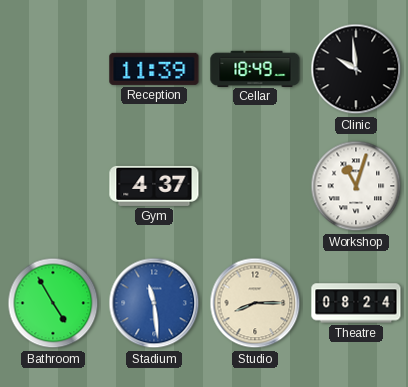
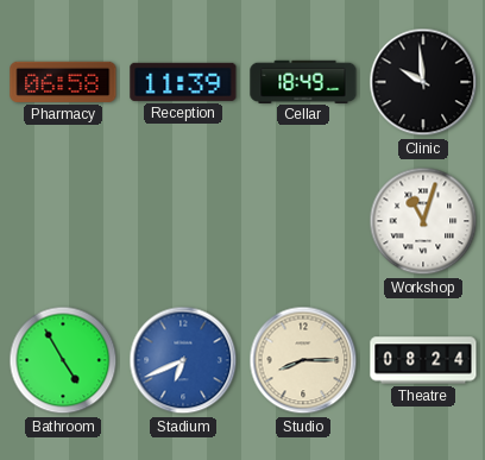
Pharmacy: none -> 06:58
Gym: 4:37 -> none
Stadium: 11:29 -> 6:41
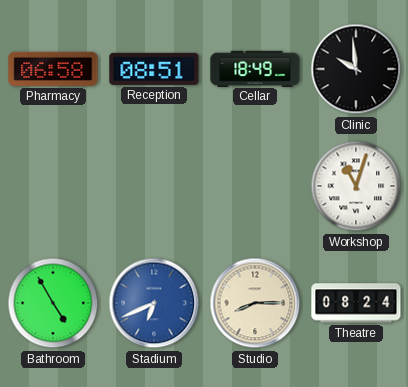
Reception: 11:39 -> 08:51
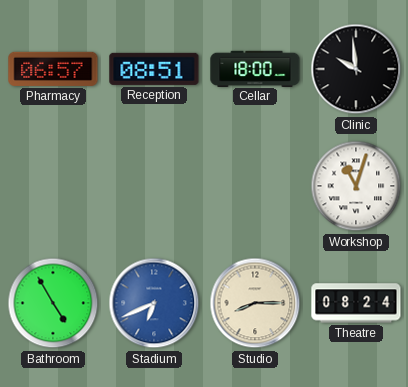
Pharmacy: 06:58 -> 06:57
Cellar: 18:49 -> 18:00
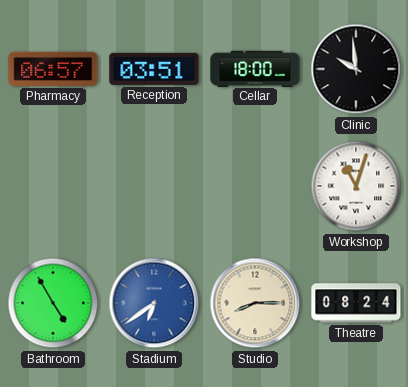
Reception: 08:51 -> 03:51
Stadium: 6:41 -> 6:39
